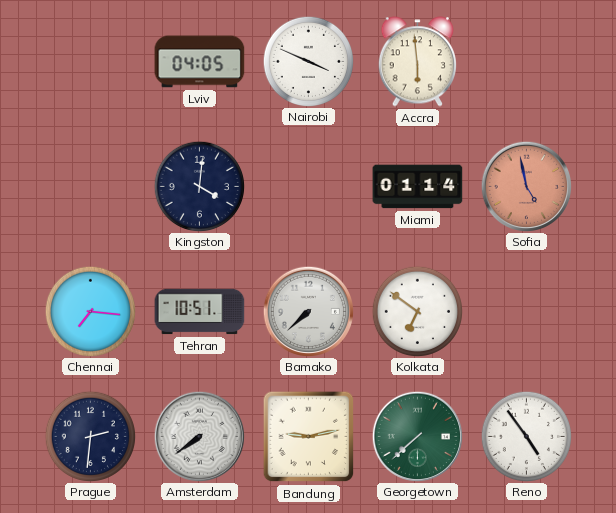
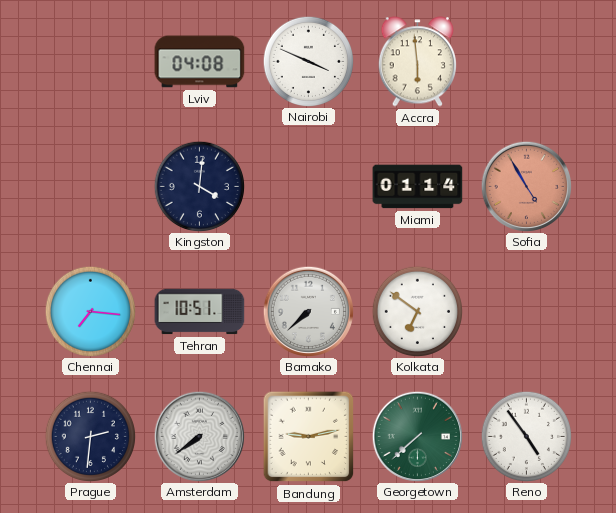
Lviv: 04:05 -> 04:08
Sofia: 4:58 -> 4:55
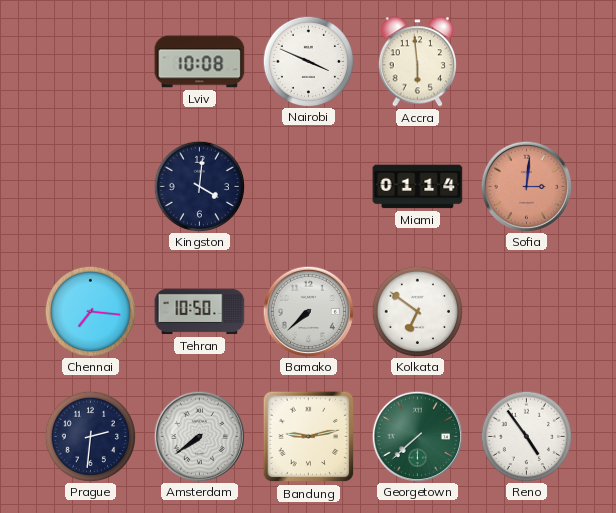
Lviv: 04:08 -> 10:08
Sofia: 4:55 -> 3:01
Tehran: 10:51 -> 10:50
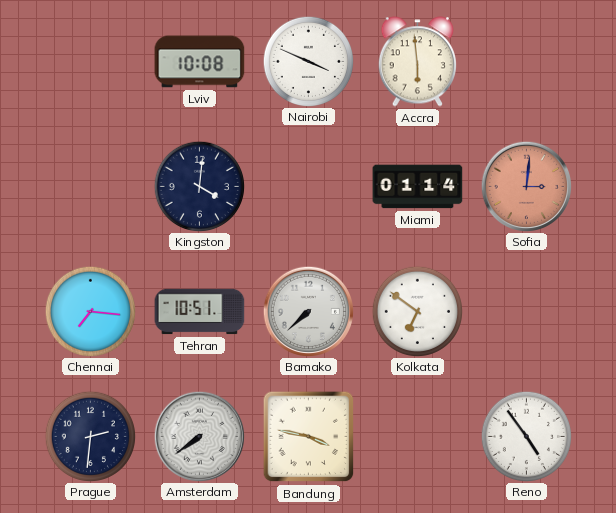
Tehran: 10:50 -> 10:51
Bandung: 9:13 -> 3:47
Georgetown: 7:38 -> none
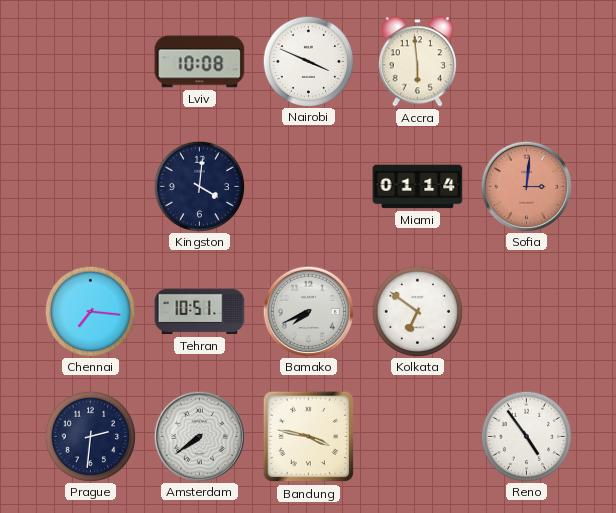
Bamako: 7:38 -> 7:41
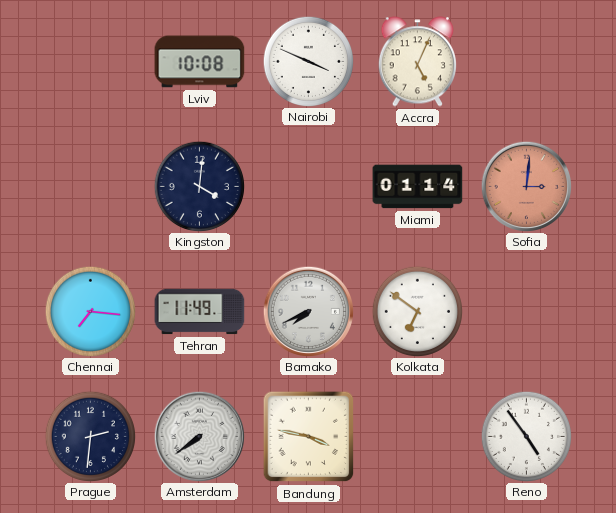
Accra: 5:59 -> 5:04
Tehran: 10:51 -> 11:49
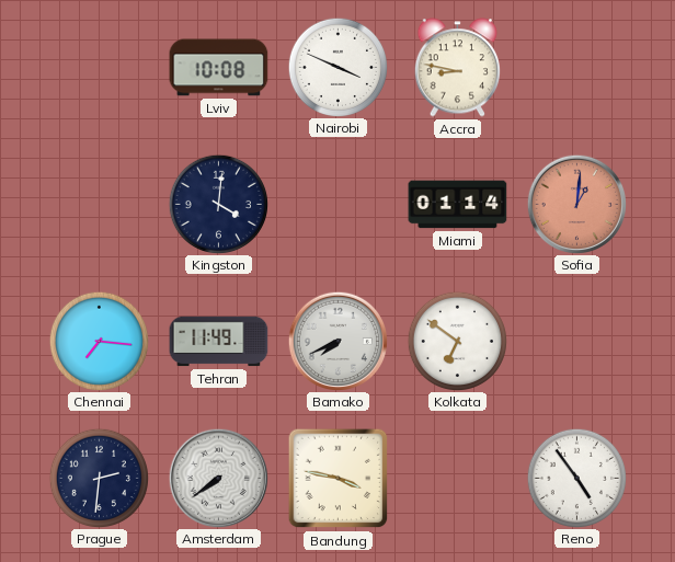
Accra: 5:04 -> 8:47
Sofia: 3:01 -> 1:01
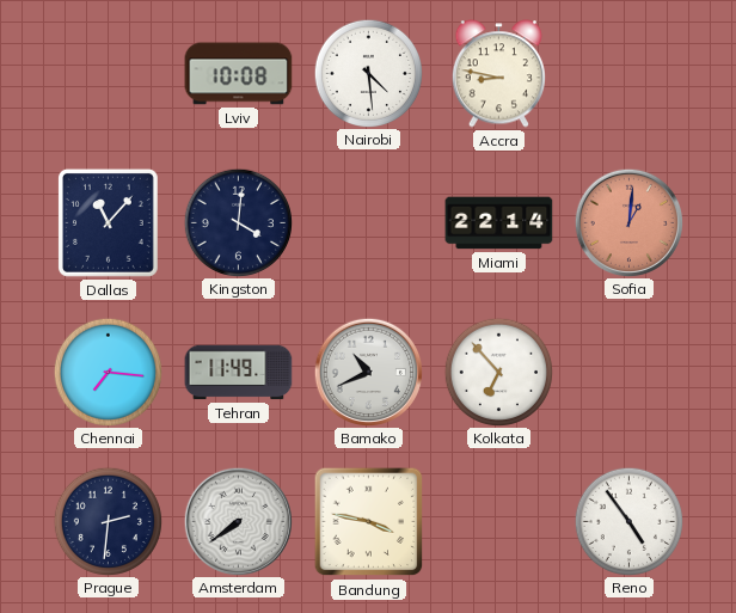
Nairobi: 3:49 -> 4:29
Dallas: none -> 11:07
Miami: 01:14 -> 22:14
Bamako: 7:41 -> 10:41
Kolkata: 6:51 -> 6:53
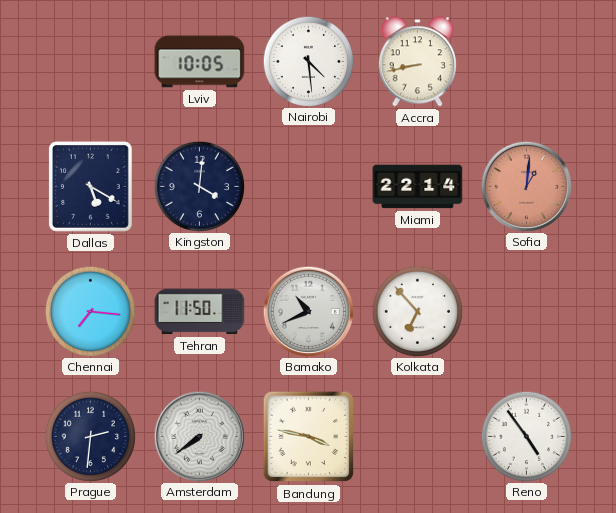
Lviv: 10:08 -> 10:05
Accra: 8:47 -> 8:43
Dallas: 11:07 -> 5:20
Tehran: 11:49 -> 11:50
